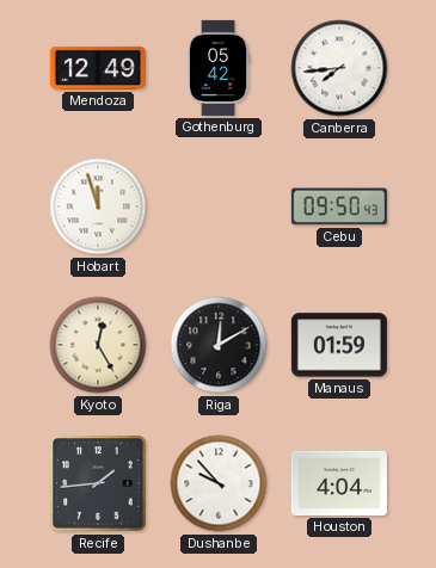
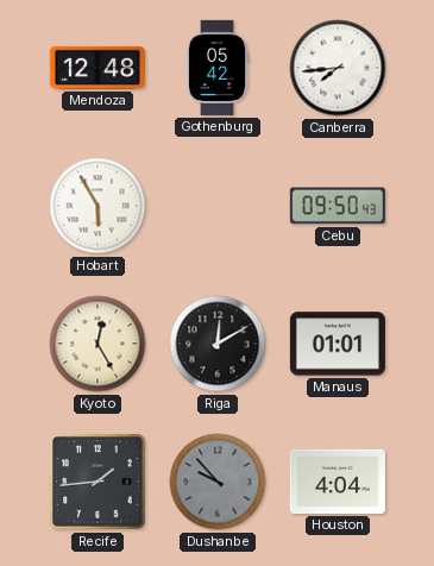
Mendoza: 12:49 -> 12:48
Hobart: 11:57 -> 5:55
Manaus: 01:59 -> 01:01
Dushanbe dial: white -> grey
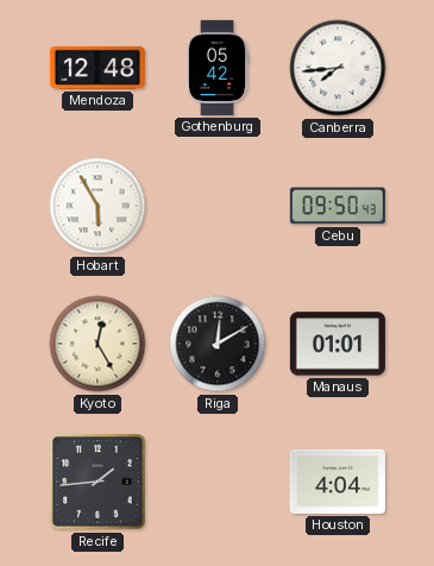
Dushanbe: 9:53 -> none
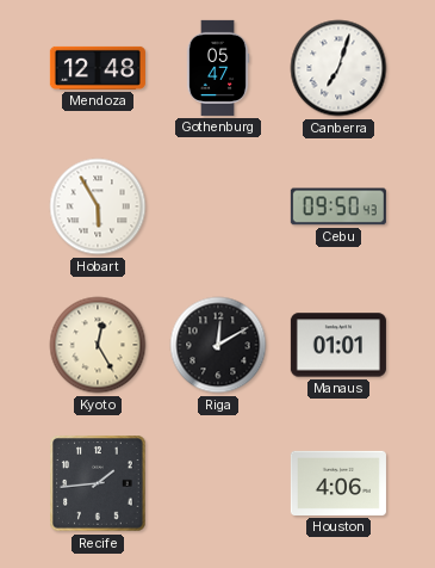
Gothenburg: 05:42 -> 05:47
Canberra: 7:44 -> 7:03
Houston: 4:04 -> 4:06
